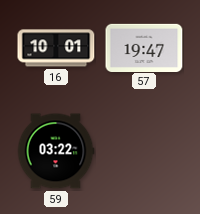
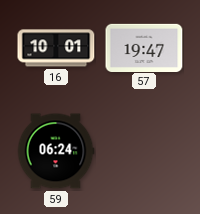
59: 03:22 -> 06:24
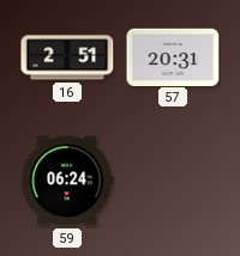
16: 10:01 -> 2:51
57: 19:47 -> 20:31
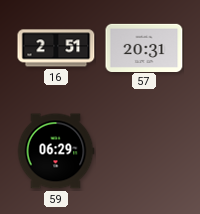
59: 06:24 -> 06:29
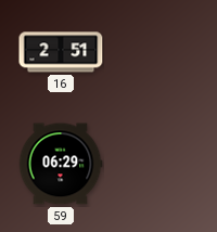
57: 20:31 -> none
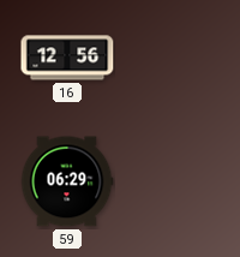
16: 2:51 -> 12:56
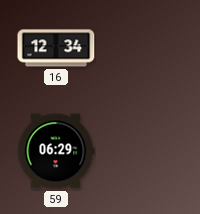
16: 12:56 -> 12:34
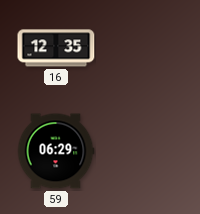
16: 12:34 -> 12:35
